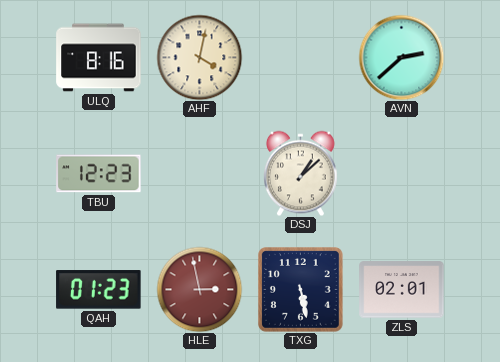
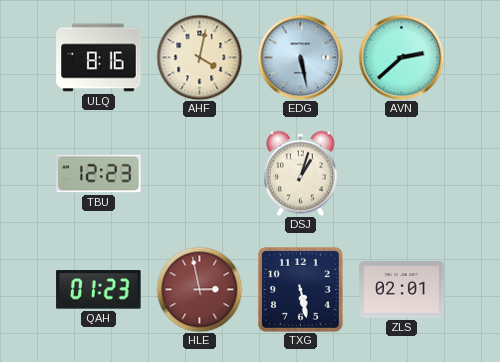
EDG: none -> 5:28
DSJ: 1:08 -> 1:03
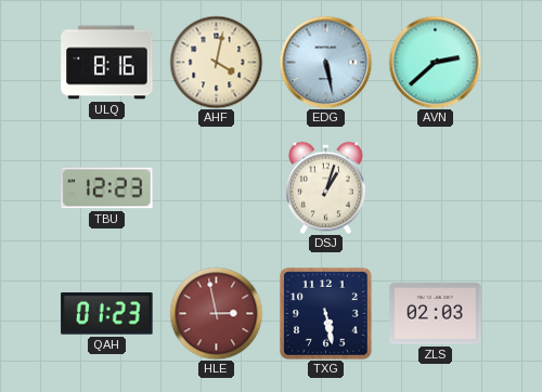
ZLS: 02:01 -> 02:03
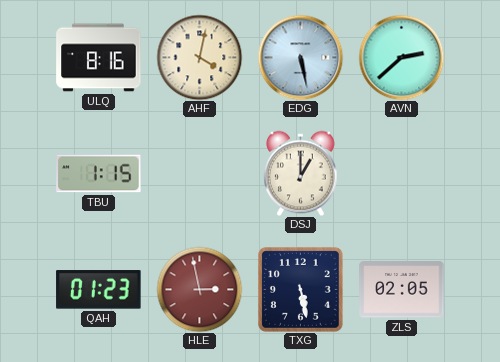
TBU: 12:23 -> 1:15
DSJ: 1:03 -> 1:00
ZLS: 02:03 -> 02:05
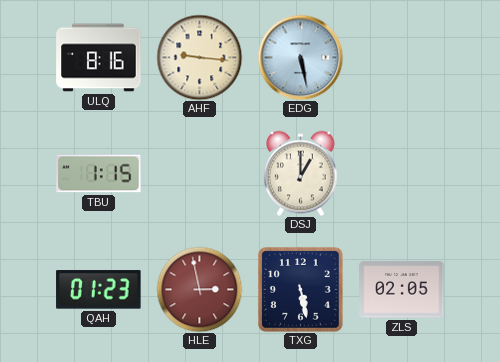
AHF: 4:02 -> 9:16
AVN: 2:38 -> none
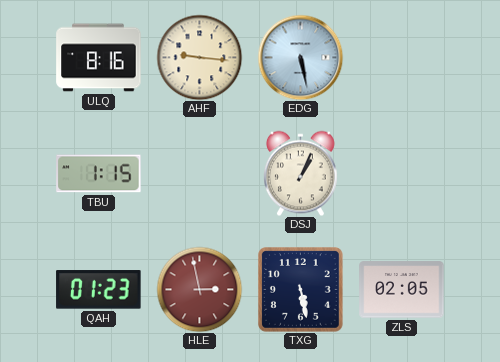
DSJ: 1:00 -> 1:04
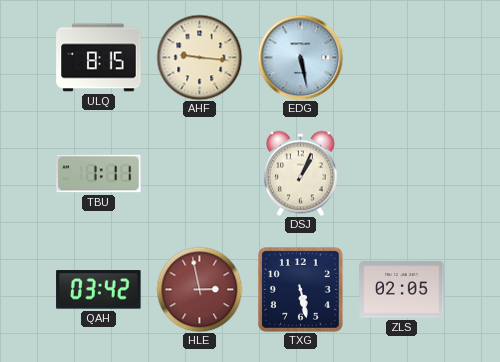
ULQ: 8:16 -> 8:15
TBU: 1:15 -> 1:11
QAH: 01:23 -> 03:42
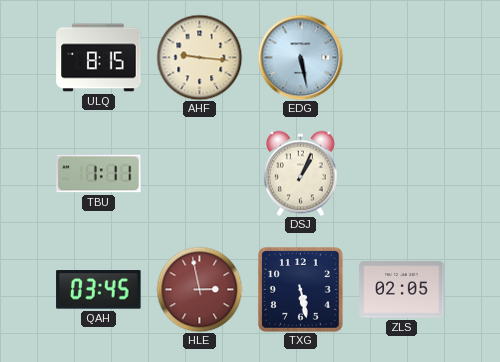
QAH: 03:42 -> 03:45
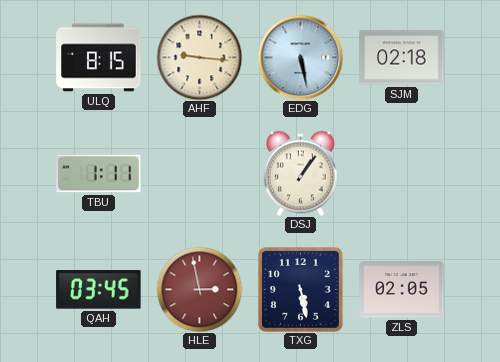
SJM: none -> 02:18
DSJ: 1:04 -> 1:06
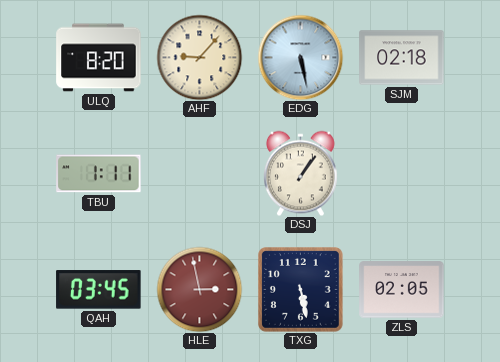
ULQ: 8:15 -> 8:20
AHF: 9:16 -> 9:07
